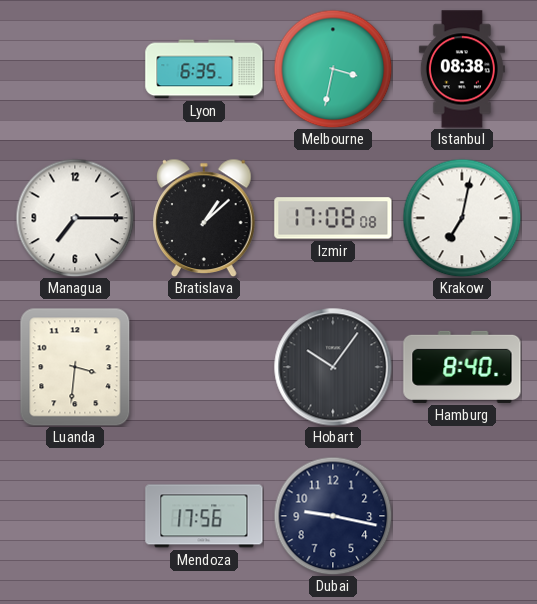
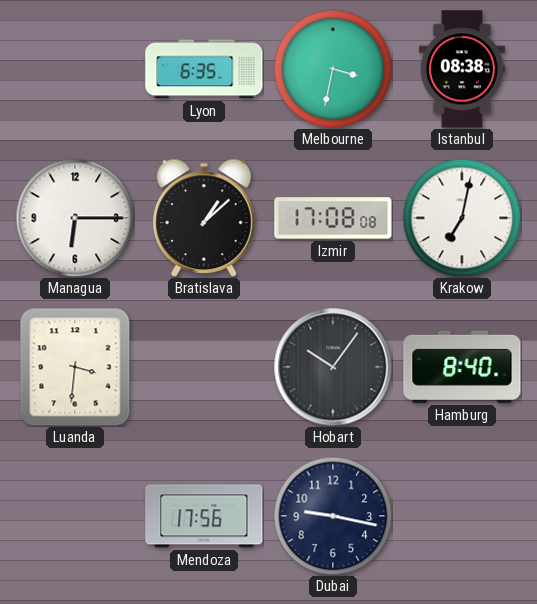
Managua: 7:15 -> 6:15
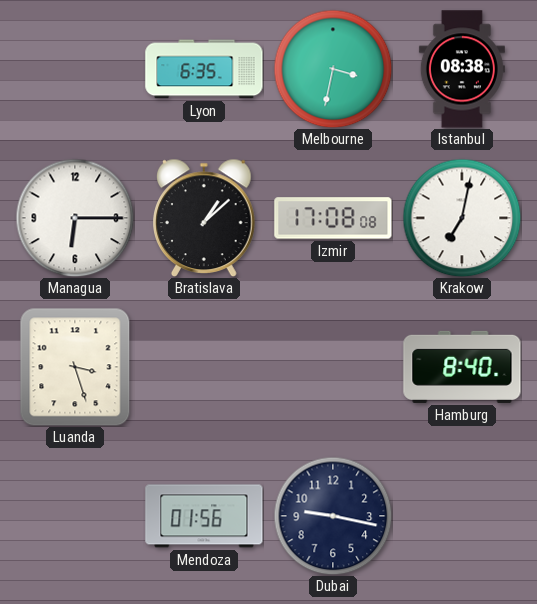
Luanda: 3:31 -> 3:27
Hobart: 10:06 -> none
Mendoza: 17:56 -> 01:56
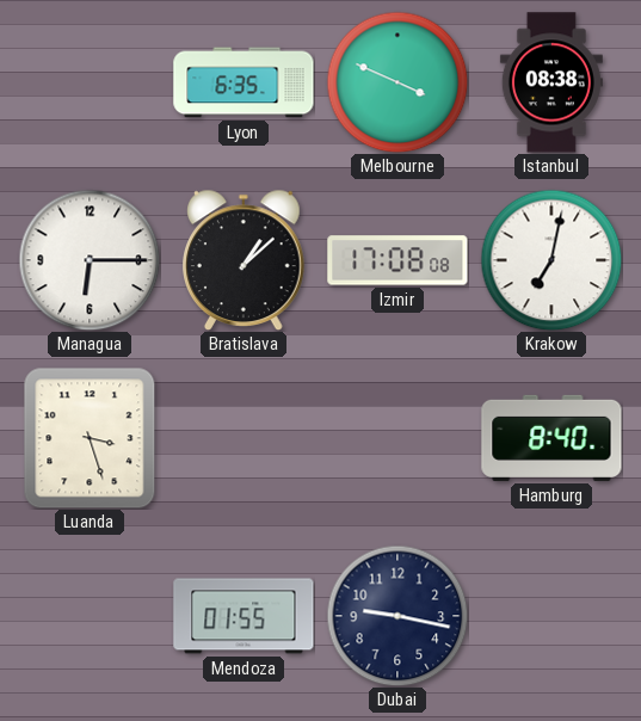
Melbourne: 3:32 -> 3:49
Mendoza: 01:56 -> 01:55
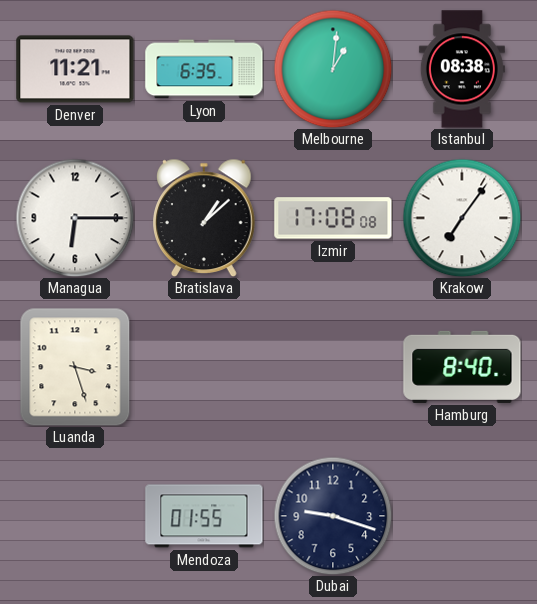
Denver: none -> 11:21
Melbourne: 3:49 -> 1:01
Krakow: 7:02 -> 7:06
Dubai: 9:17 -> 9:18
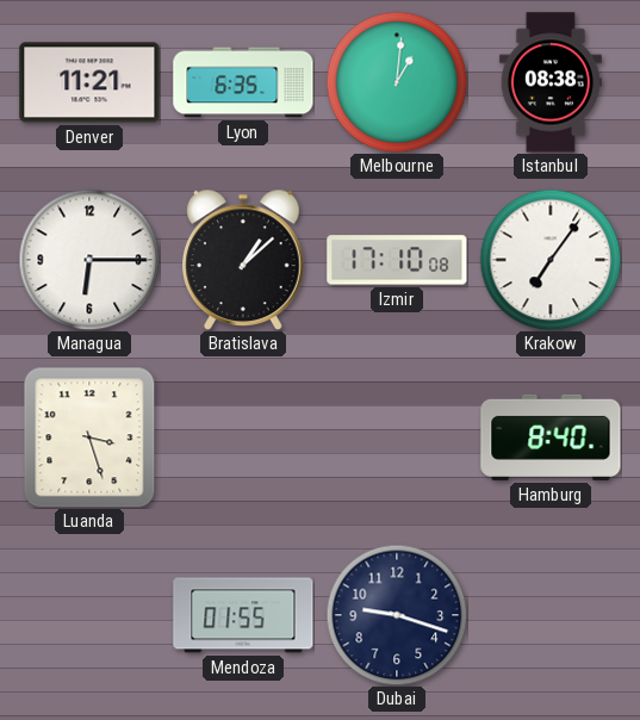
Izmir: 17:08 -> 17:10
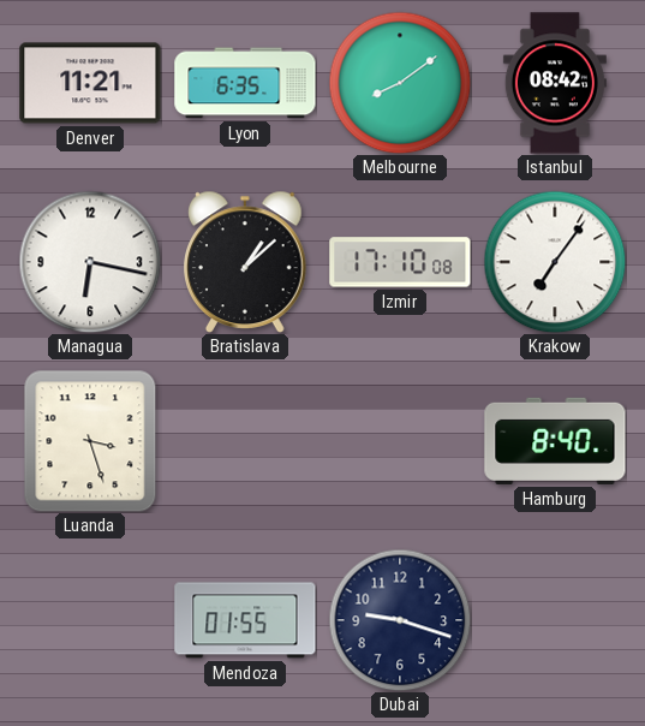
Melbourne: 1:01 -> 8:09
Istanbul: 08:38 -> 08:42
Managua: 6:15 -> 6:17
